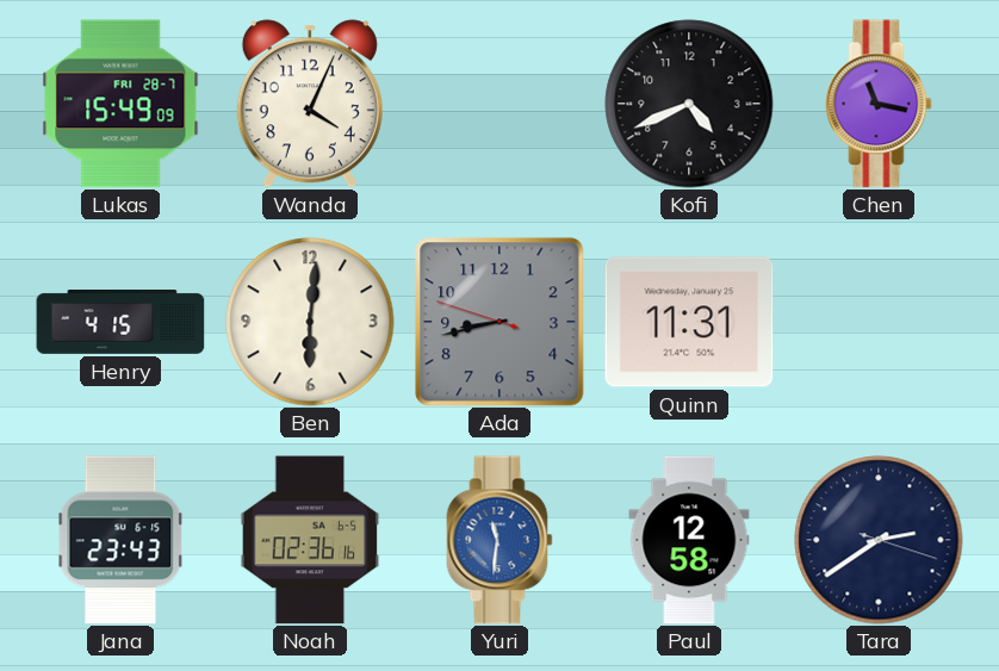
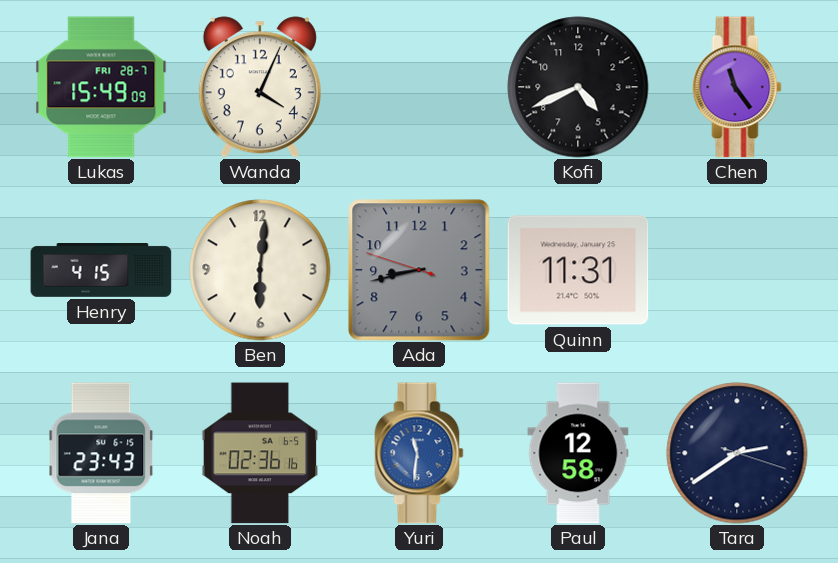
Chen: 11:17 -> 11:24
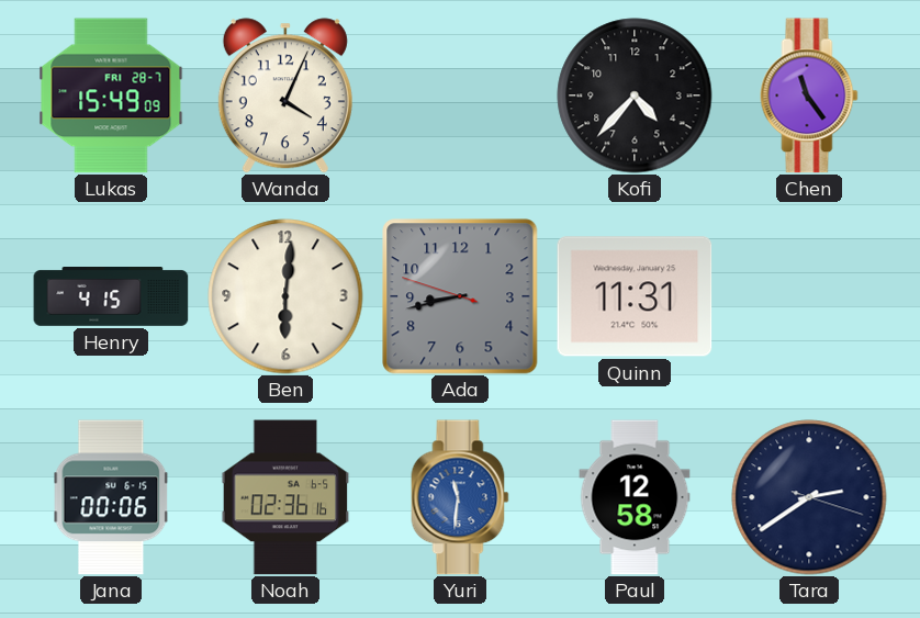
Kofi: 4:41 -> 4:37
Jana: 23:43 -> 00:06
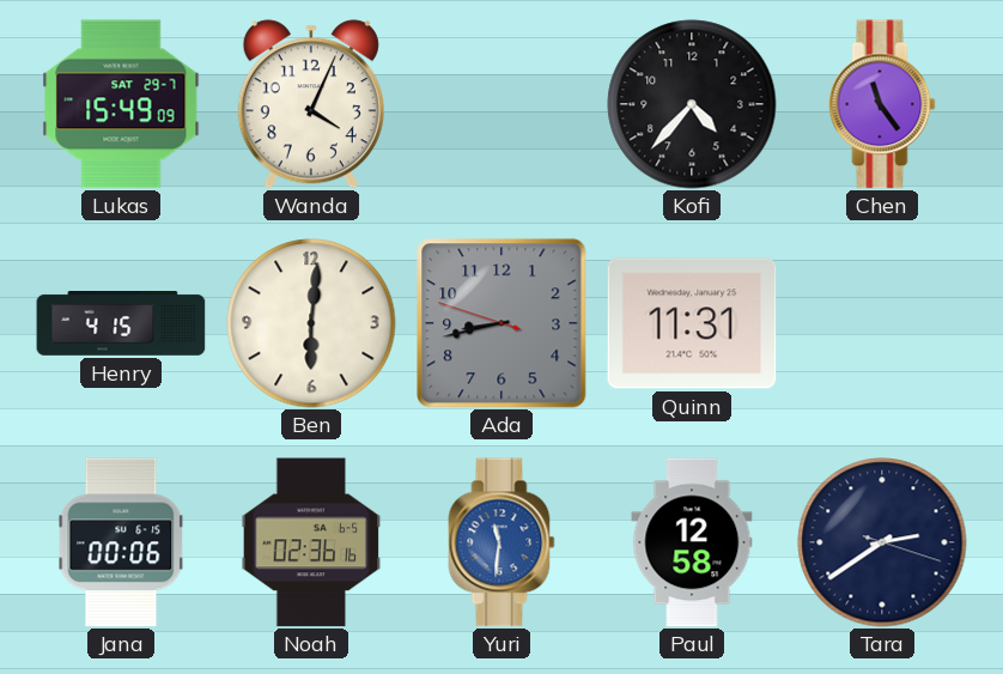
Lukas date: FRI 28-7 -> SAT 29-7
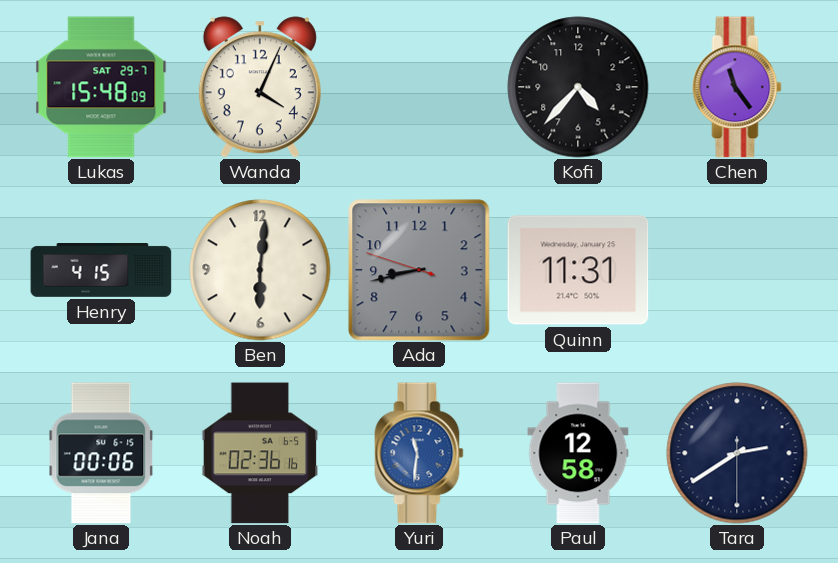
Lukas: 15:49 -> 15:48
Tara: 2:39:18 -> 2:39:30
